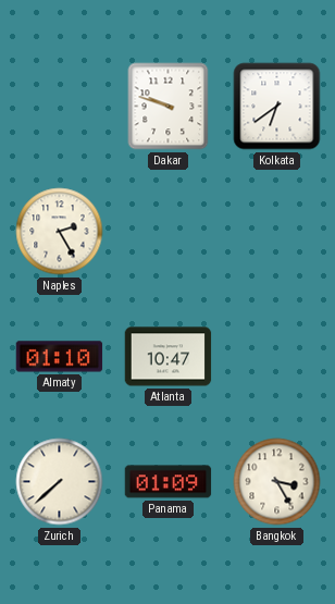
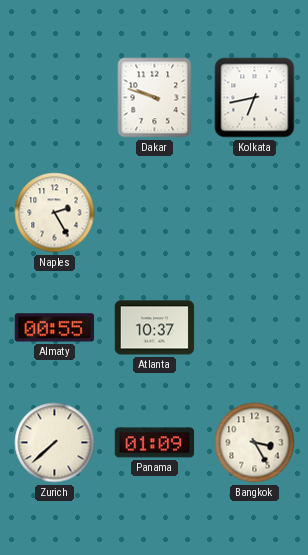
Kolkata: 6:39 -> 6:43
Almaty: 01:10 -> 00:55
Atlanta: 10:47 -> 10:37
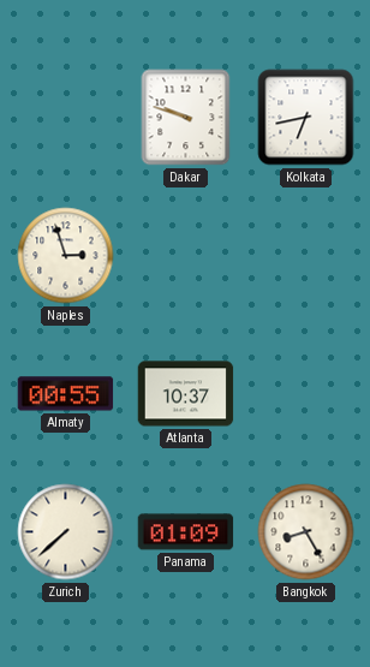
Naples: 2:25 -> 2:57
Bangkok: 3:25 -> 8:25
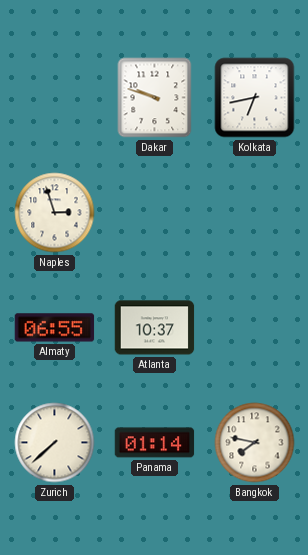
Almaty: 00:55 -> 06:55
Panama: 01:09 -> 01:14
Bangkok: 8:25 -> 7:47
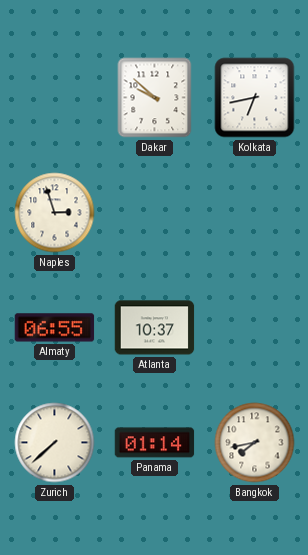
Dakar: 9:48 -> 9:52
Bangkok: 7:47 -> 7:43
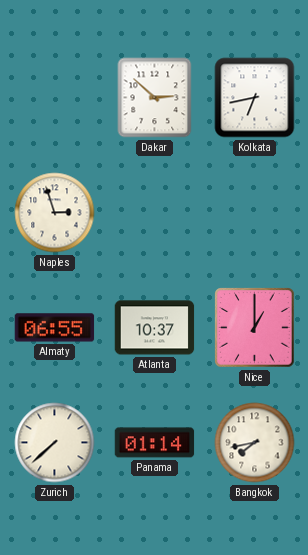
Dakar: 9:52 -> 2:52
Nice: none -> 1:00
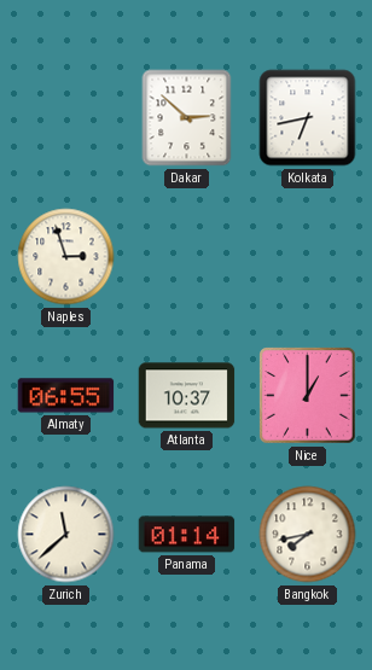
Zurich: 7:38 -> 11:38
